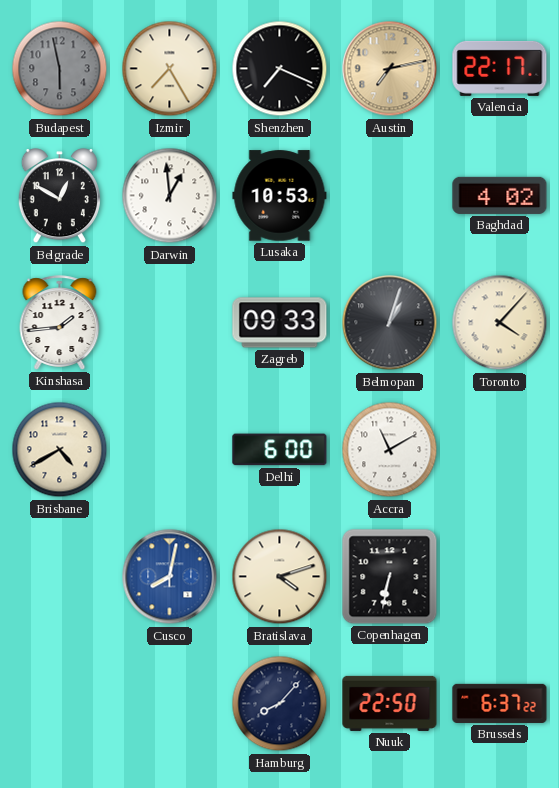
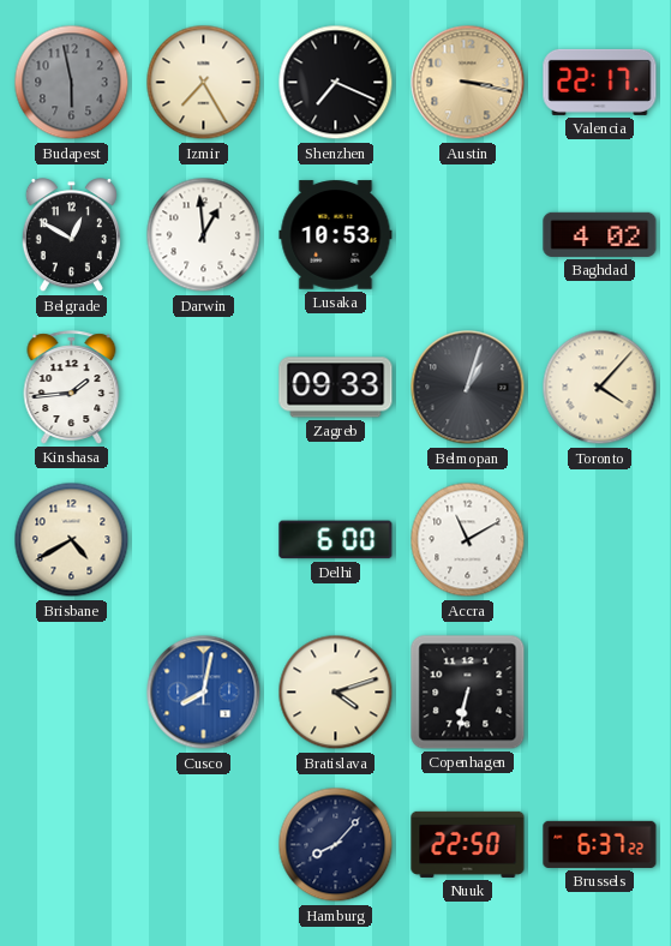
Austin: 7:13 -> 3:17
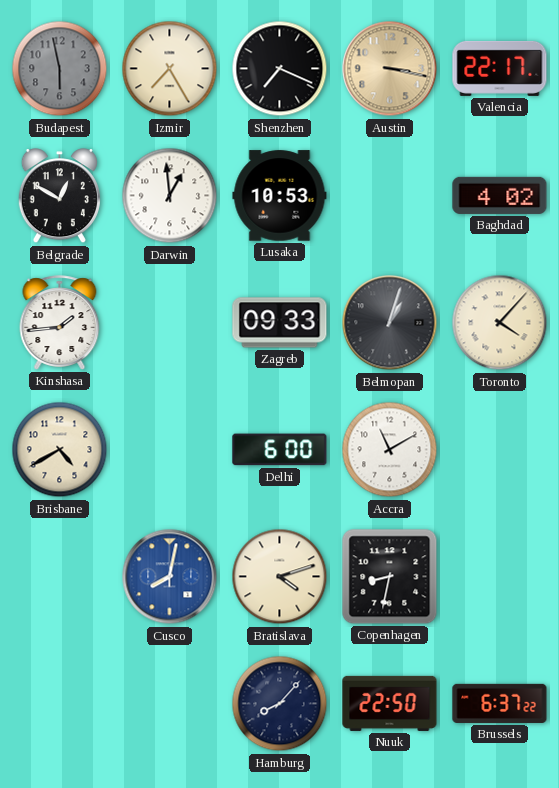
Copenhagen: 6:32 -> 8:32
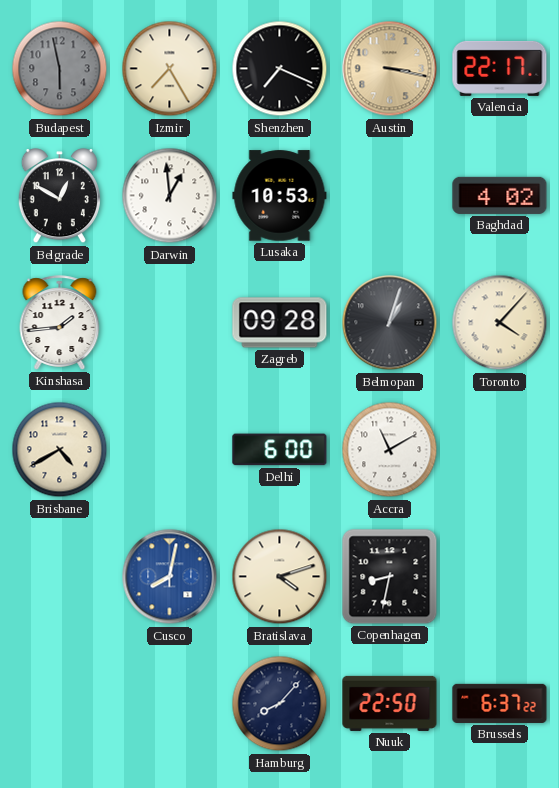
Zagreb: 09:33 -> 09:28
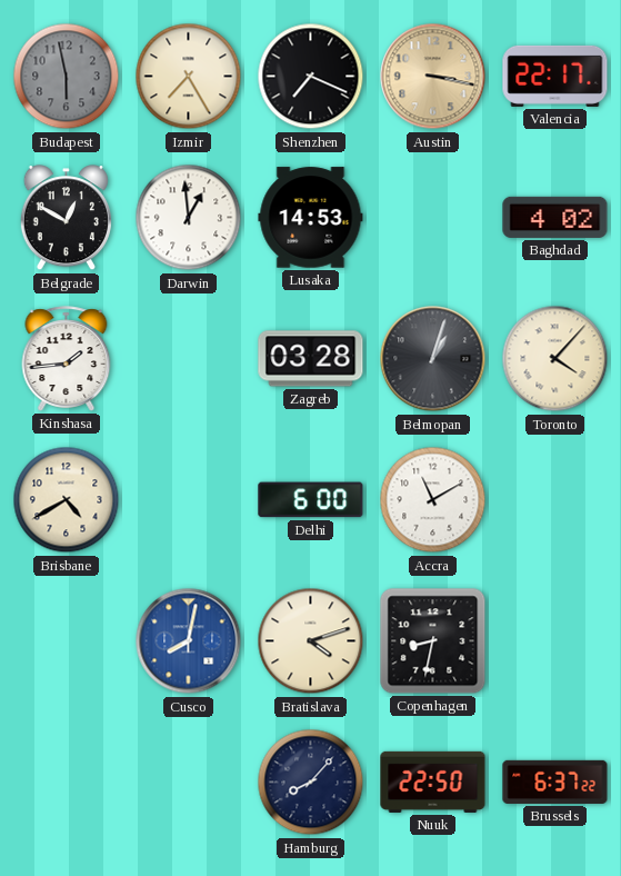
Lusaka: 10:53 -> 14:53
Zagreb: 09:28 -> 03:28
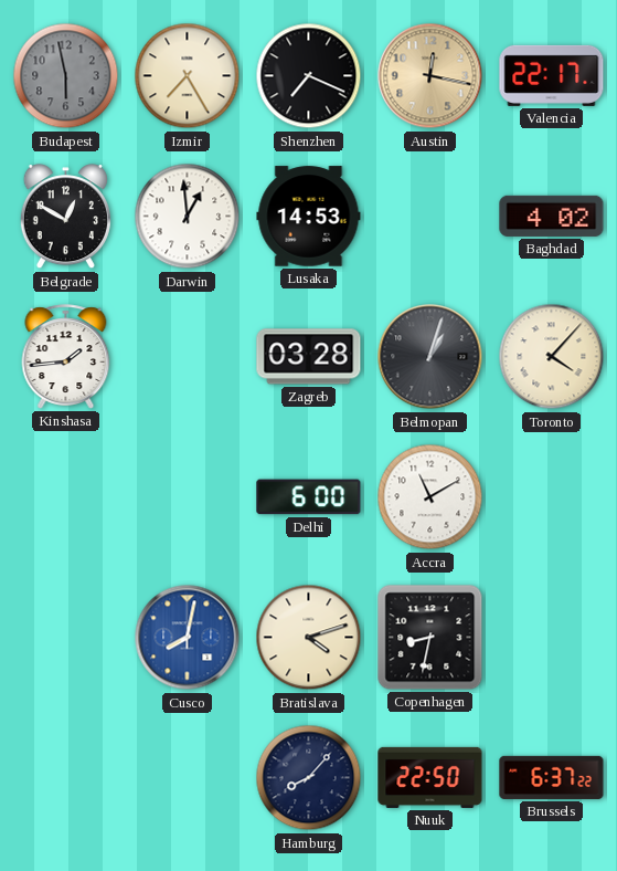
Austin: 3:17 -> 12:17
Brisbane: 4:40 -> none
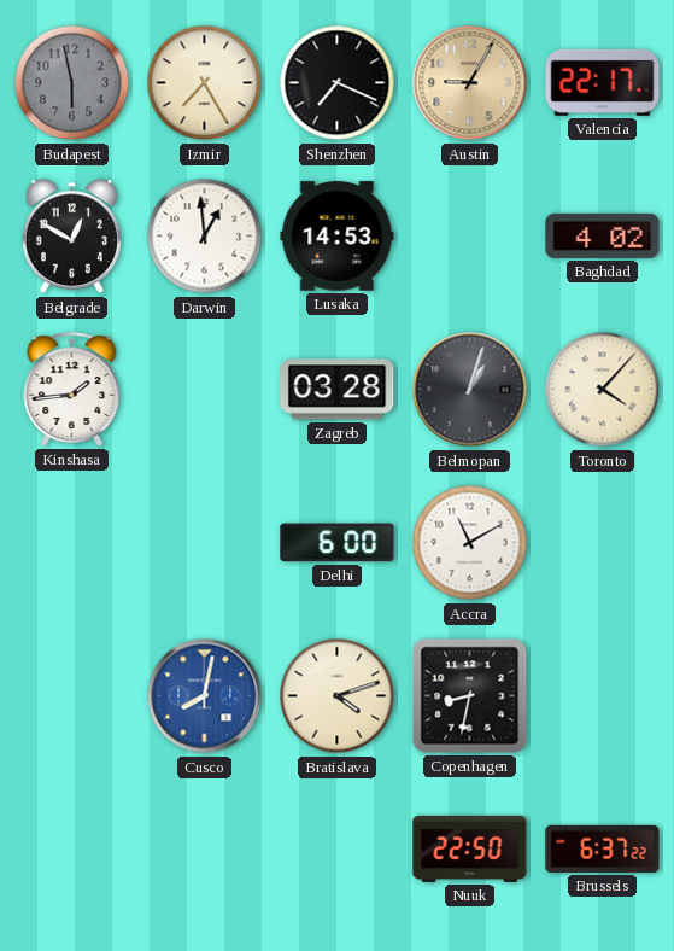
Austin: 12:17 -> 9:05
Hamburg: 8:07 -> none
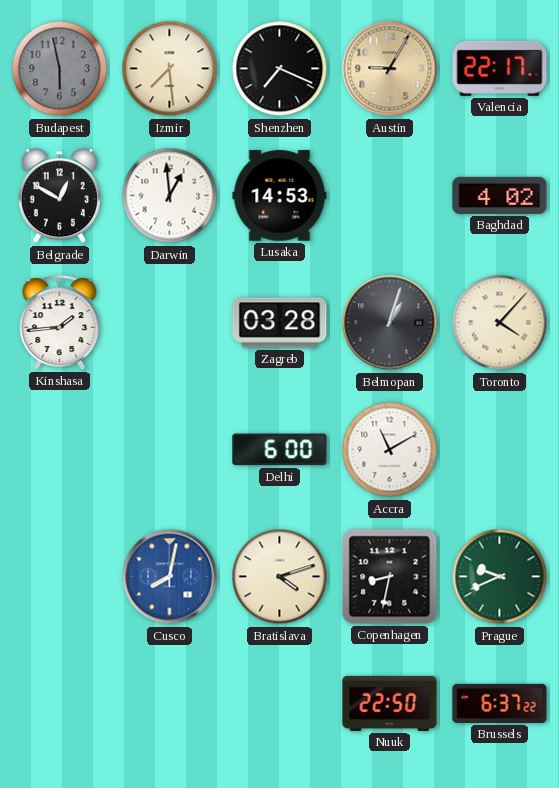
Izmir: 7:25 -> 7:29
Prague: none -> 9:41
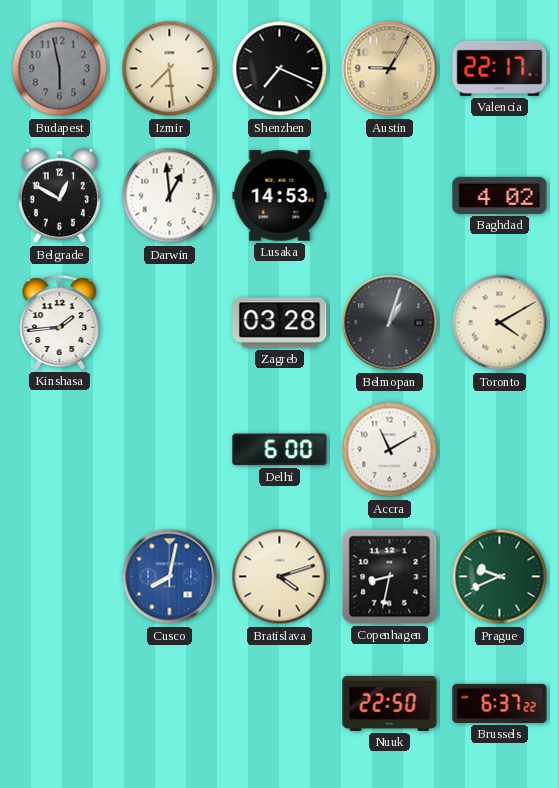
Toronto: 4:07 -> 4:10
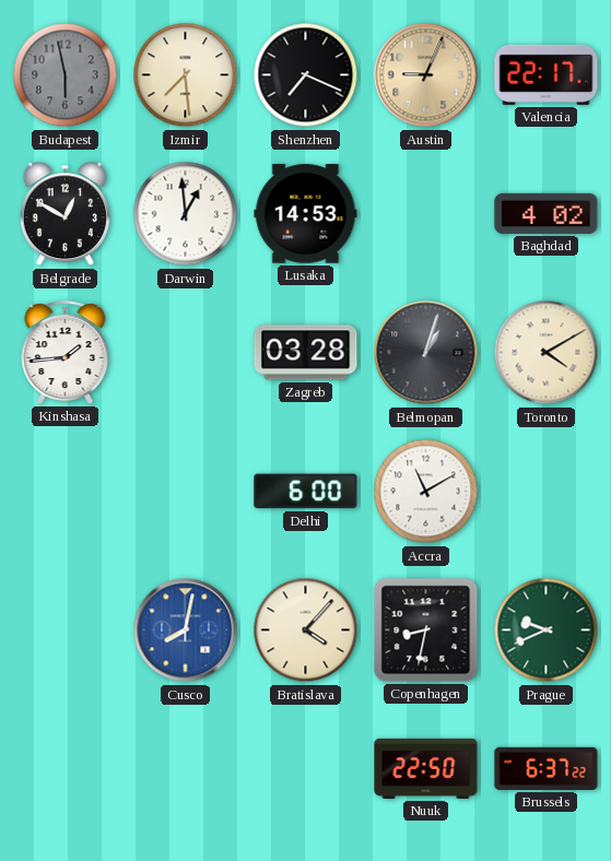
Austin: 9:05 -> 9:04
Bratislava: 4:12 -> 4:07
